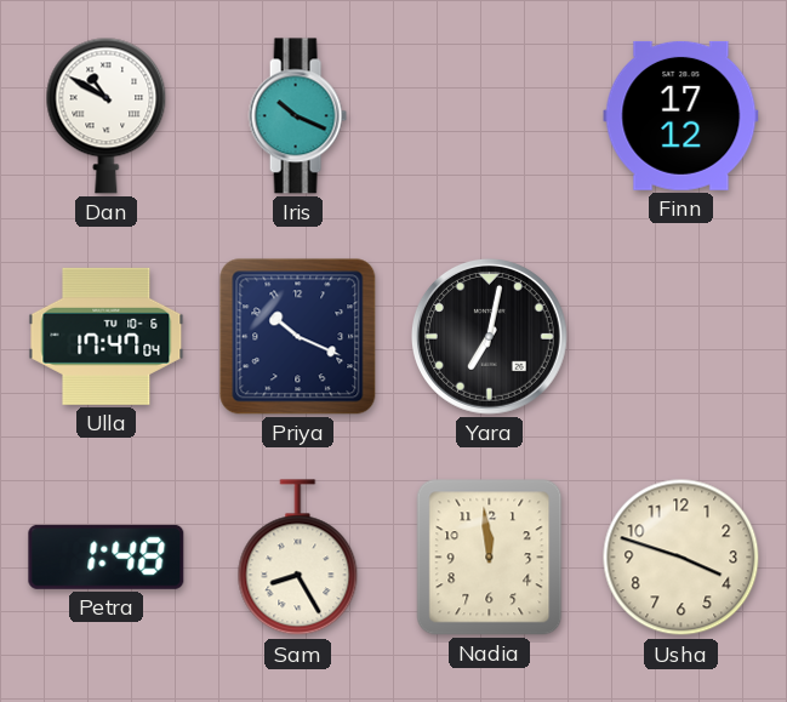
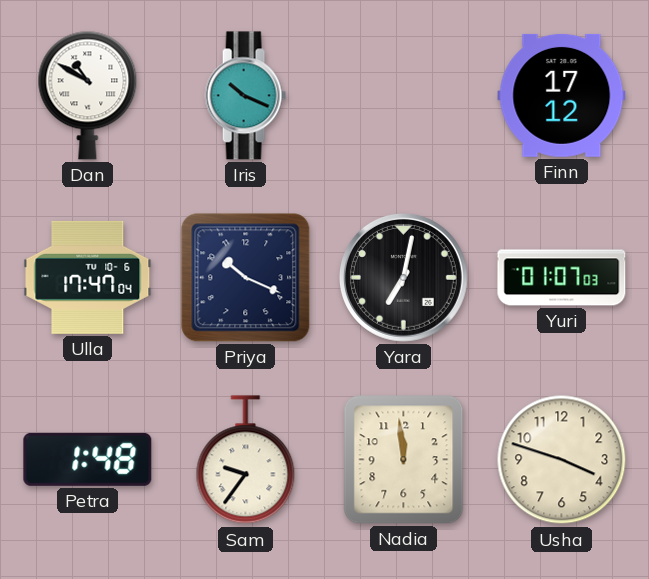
Yuri: none -> 01:07
Sam: 8:25 -> 9:36
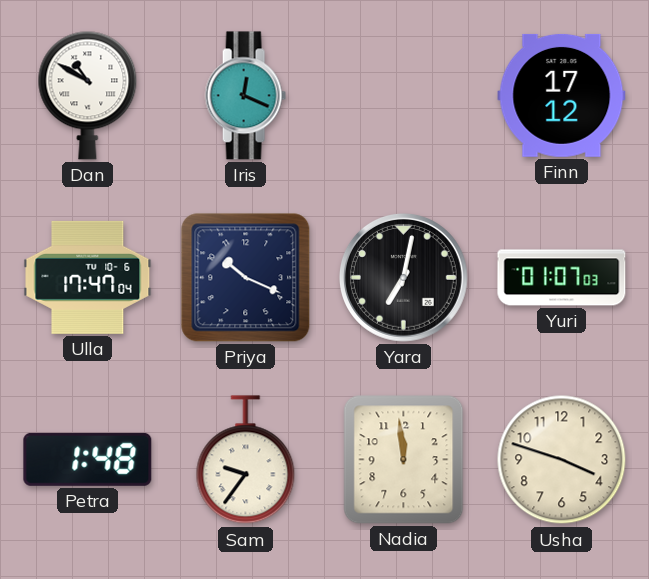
Iris: 10:19 -> 12:19
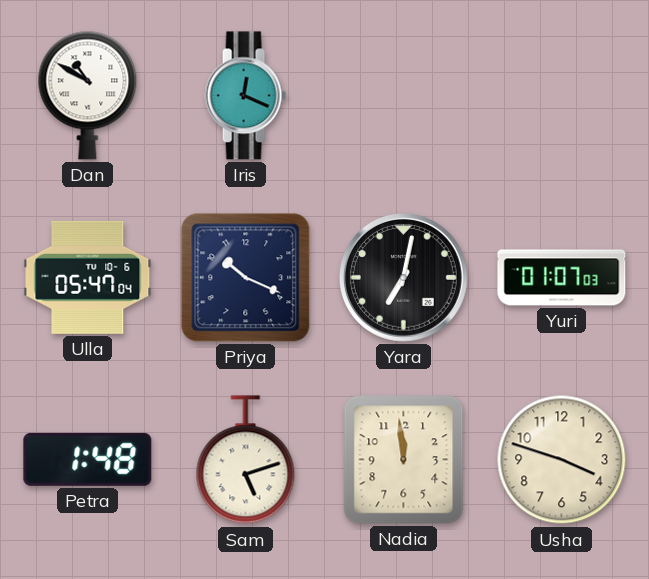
Finn: 17:12 -> none
Ulla: 17:47 -> 05:47
Sam: 9:36 -> 5:12
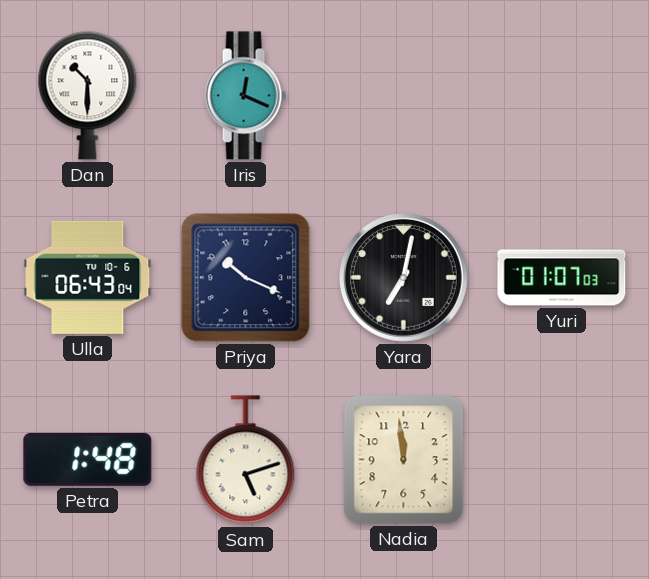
Dan: 10:50 -> 10:30
Ulla: 05:47 -> 06:43
Usha: 3:48 -> none
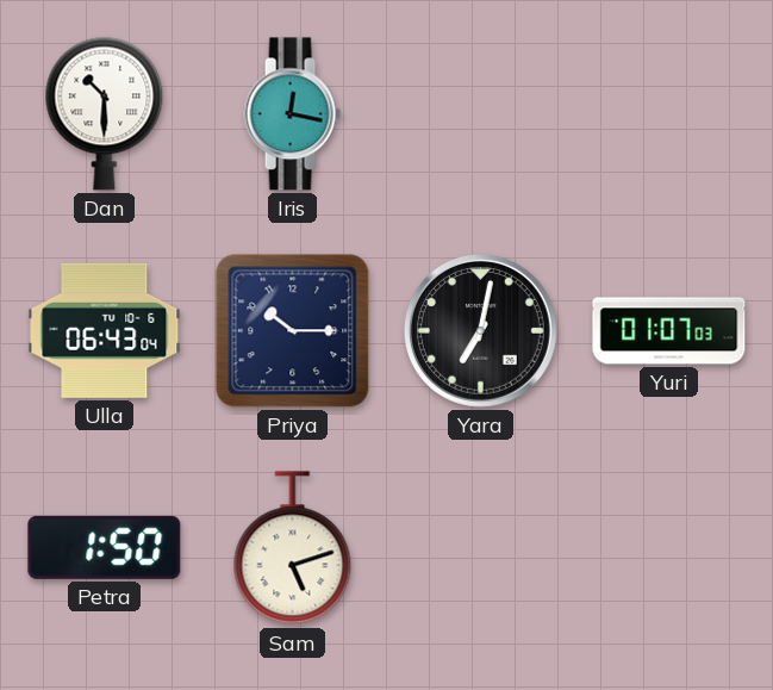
Iris: 12:19 -> 12:17
Priya: 10:19 -> 10:15
Petra: 1:48 -> 1:50
Nadia: 11:59 -> none
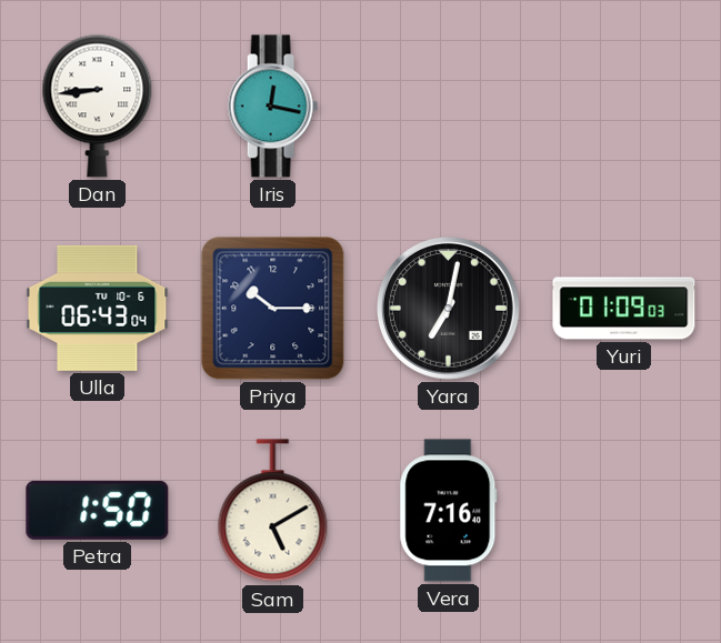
Dan: 10:30 -> 8:44
Yuri: 01:07 -> 01:09
Sam: 5:12 -> 5:10
Vera: none -> 7:16
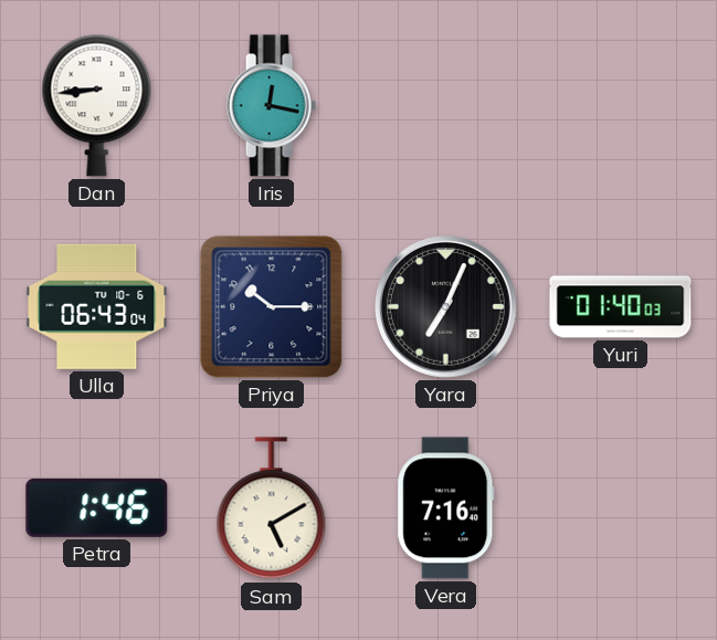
Yara: 7:02 -> 7:04
Yuri: 01:09 -> 01:40
Petra: 1:50 -> 1:46
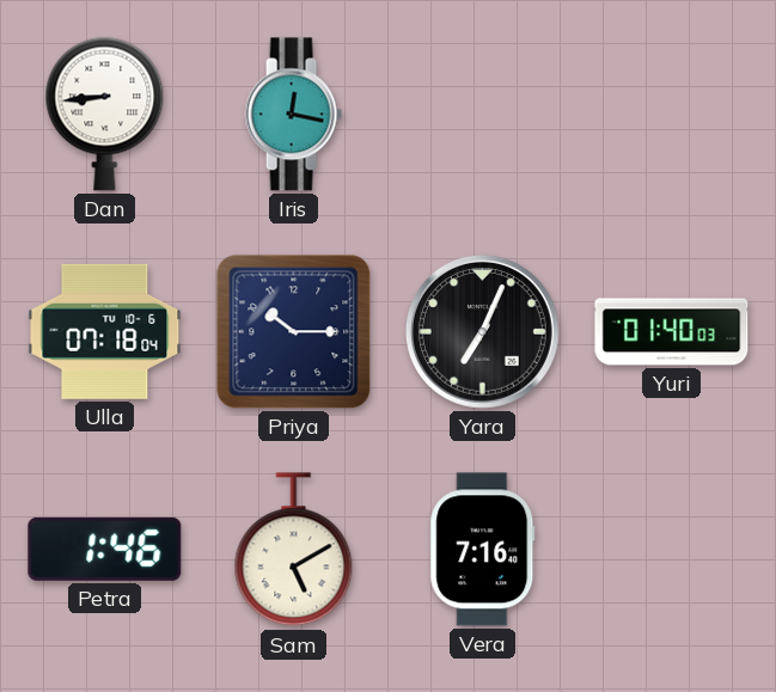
Ulla: 06:43 -> 07:18
